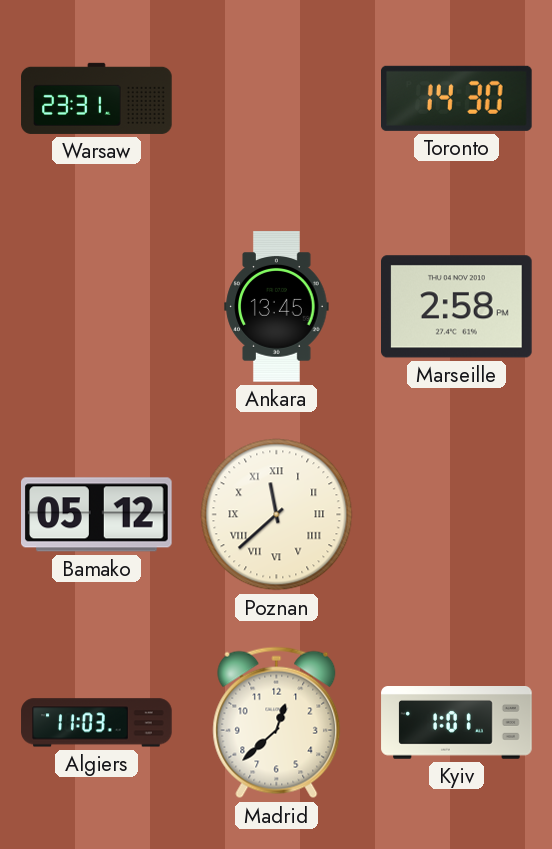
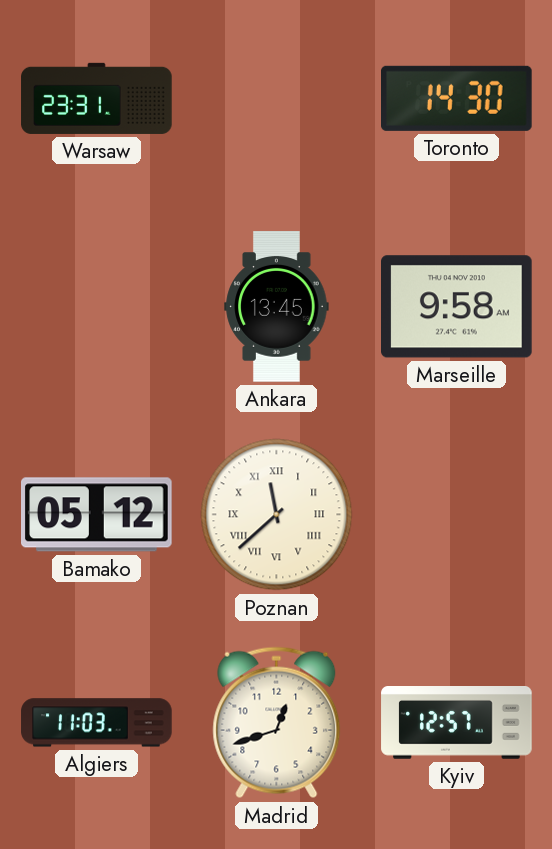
Marseille: 2:58 -> 9:58
Madrid: 12:38 -> 12:42
Kyiv: 1:01 -> 12:57
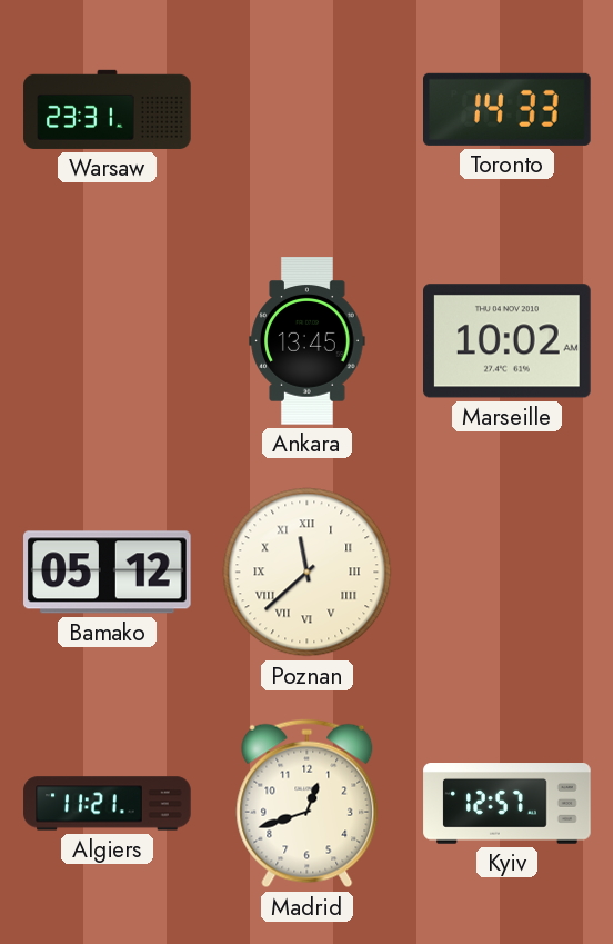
Toronto: 14:30 -> 14:33
Marseille: 9:58 -> 10:02
Algiers: 11:03 -> 11:21
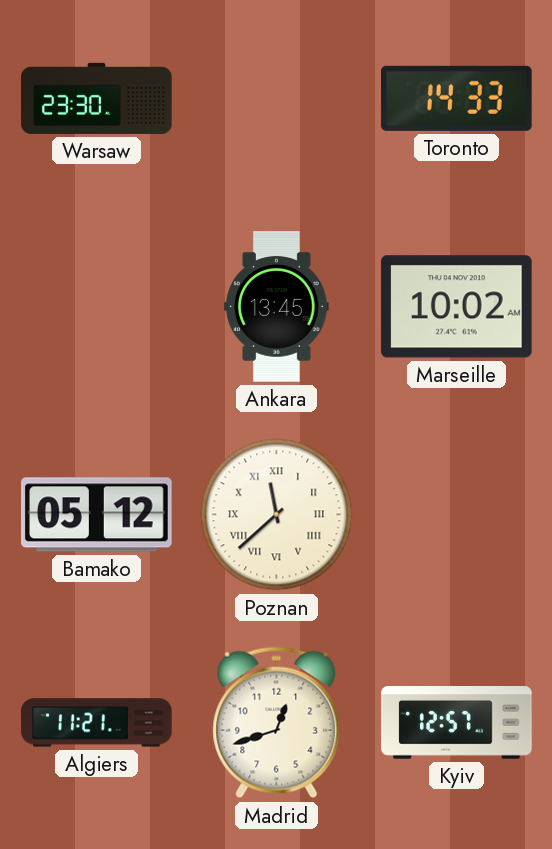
Warsaw: 23:31 -> 23:30
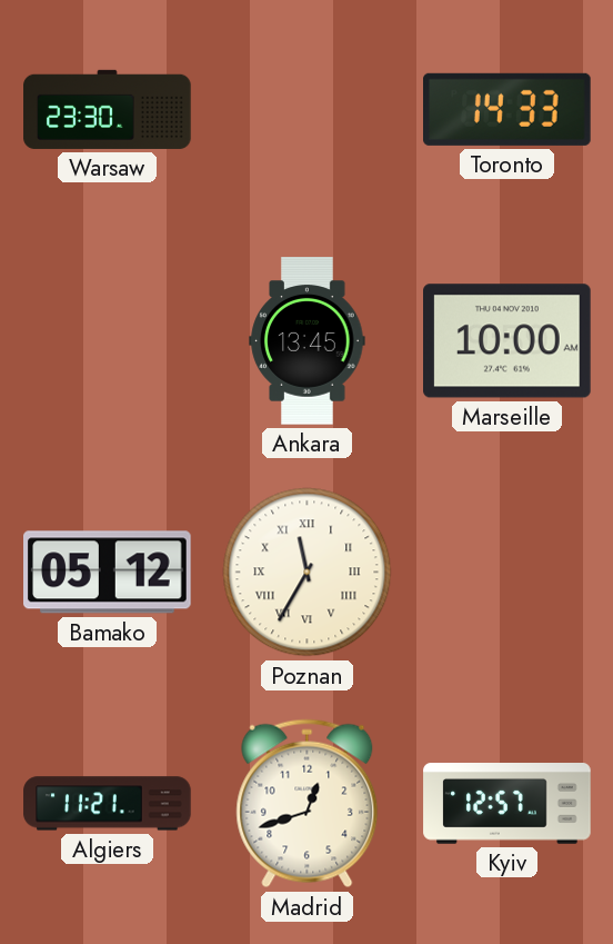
Marseille: 10:02 -> 10:00
Poznan: 11:38 -> 11:35
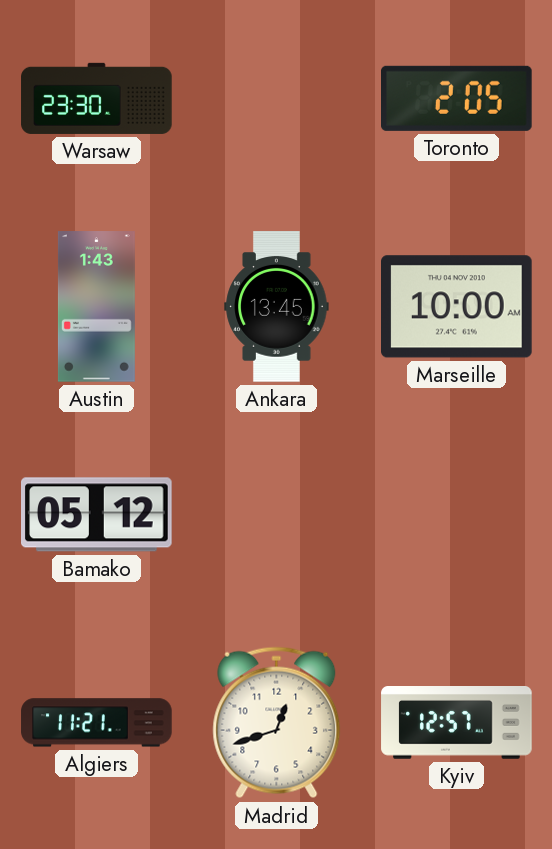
Toronto: 14:33 -> 2:05
Austin: none -> 1:43
Poznan: 11:35 -> none
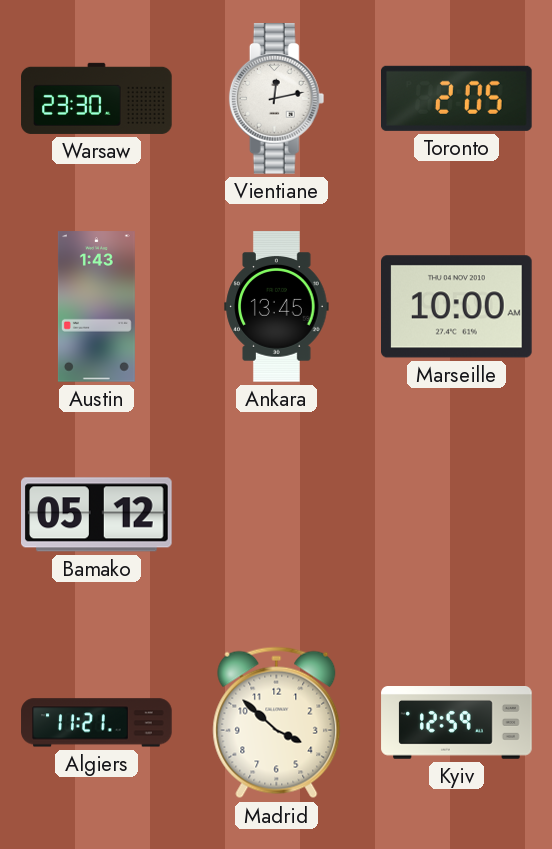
Vientiane: none -> 12:13
Madrid: 12:42 -> 3:52
Kyiv: 12:57 -> 12:59
